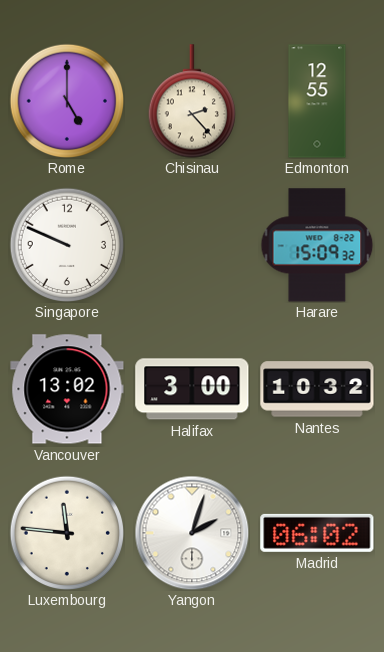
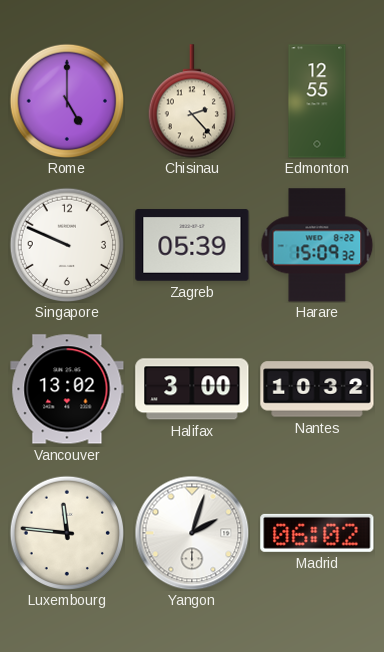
Zagreb: none -> 05:39
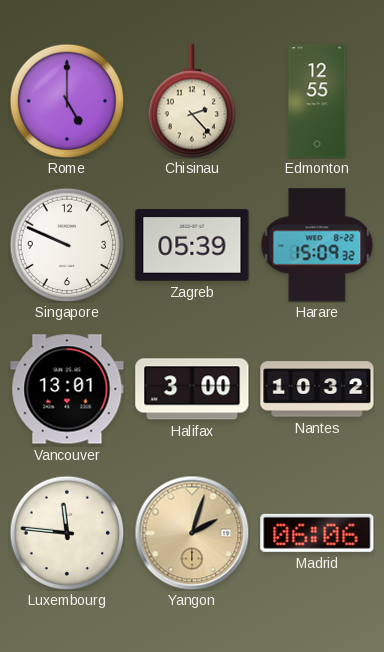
Vancouver: 13:02 -> 13:01
Yangon dial: white -> champagne
Madrid: 06:02 -> 06:06
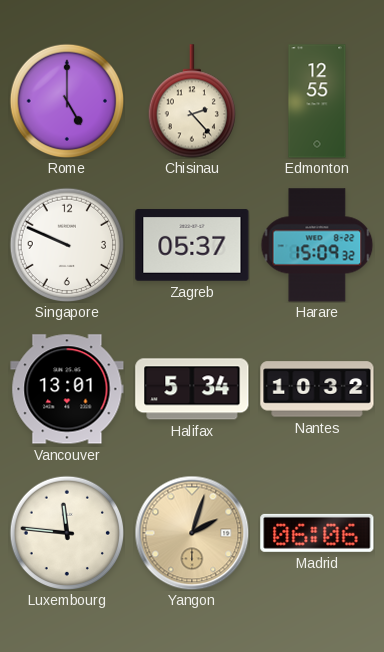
Zagreb: 05:39 -> 05:37
Halifax: 3:00 -> 5:34
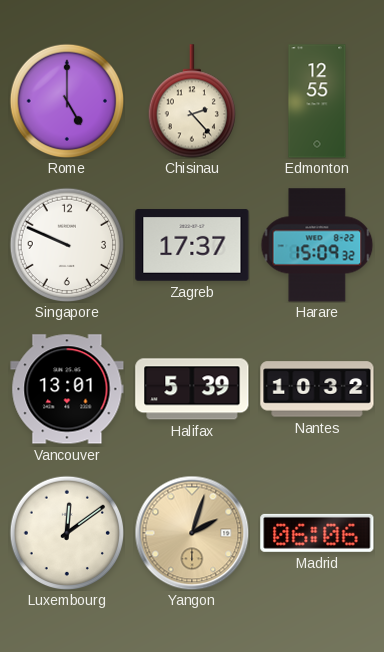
Zagreb: 05:37 -> 17:37
Halifax: 5:34 -> 5:39
Luxembourg: 11:46 -> 12:09
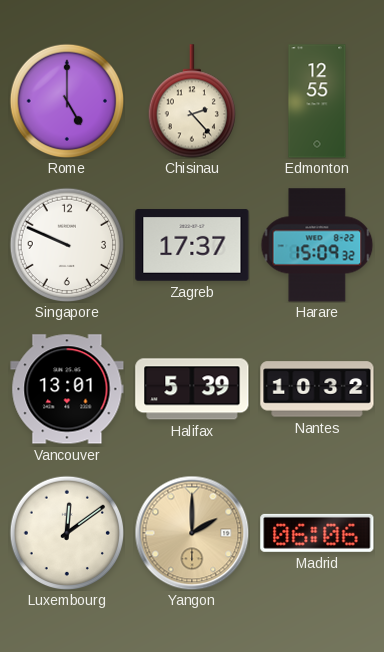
Yangon: 2:03 -> 2:00
